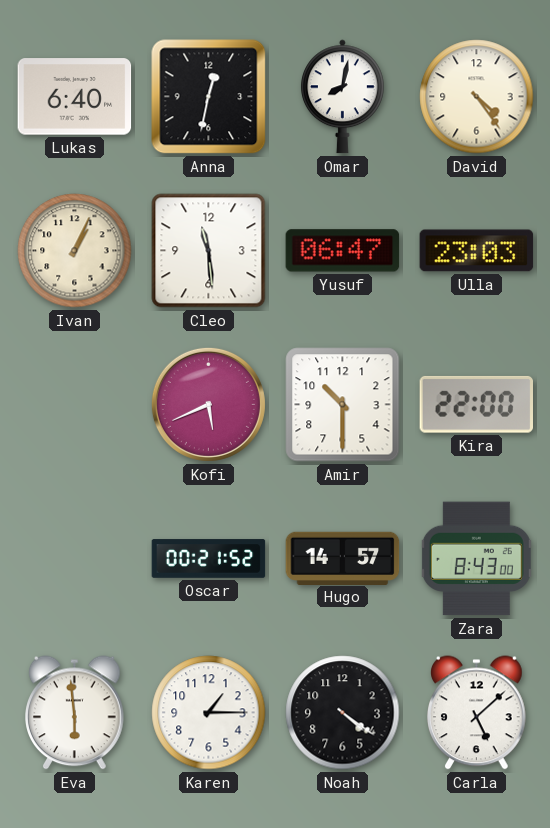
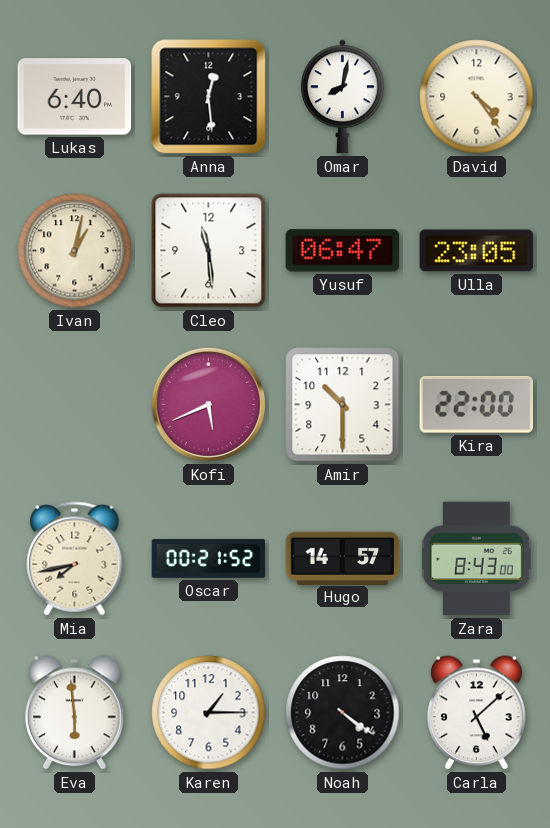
Anna: 12:32 -> 12:29
Ivan: 1:04 -> 1:02
Ulla: 23:03 -> 23:05
Mia: none -> 7:43
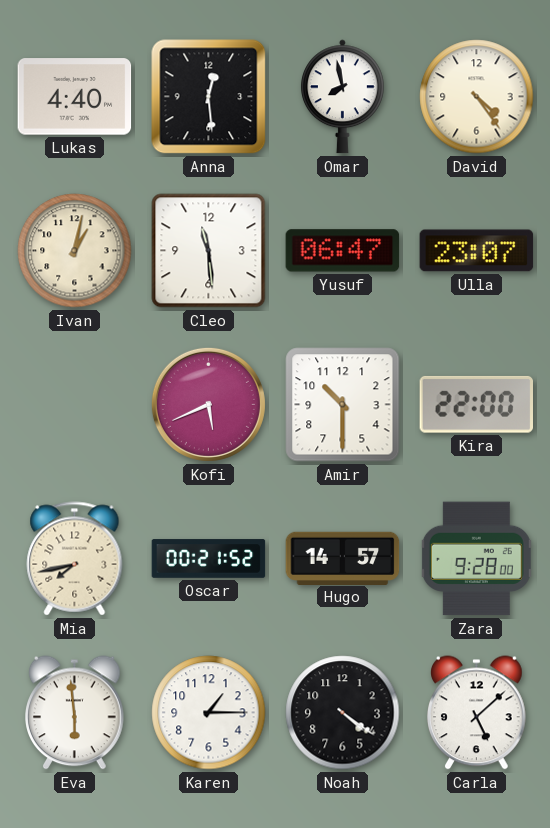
Lukas: 6:40 -> 4:40
Omar: 8:02 -> 7:58
Ulla: 23:05 -> 23:07
Zara: 8:43 -> 9:28
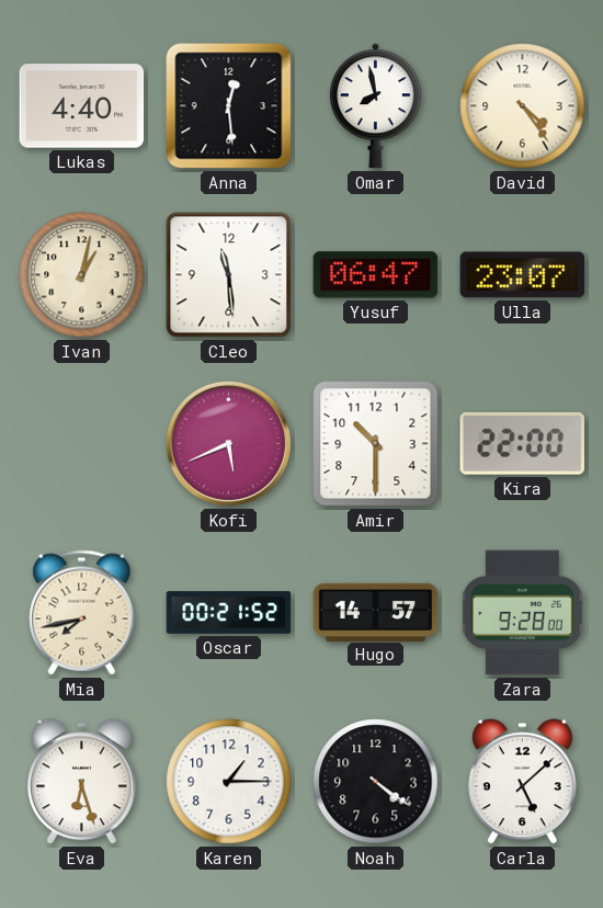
Eva: 5:59 -> 6:27
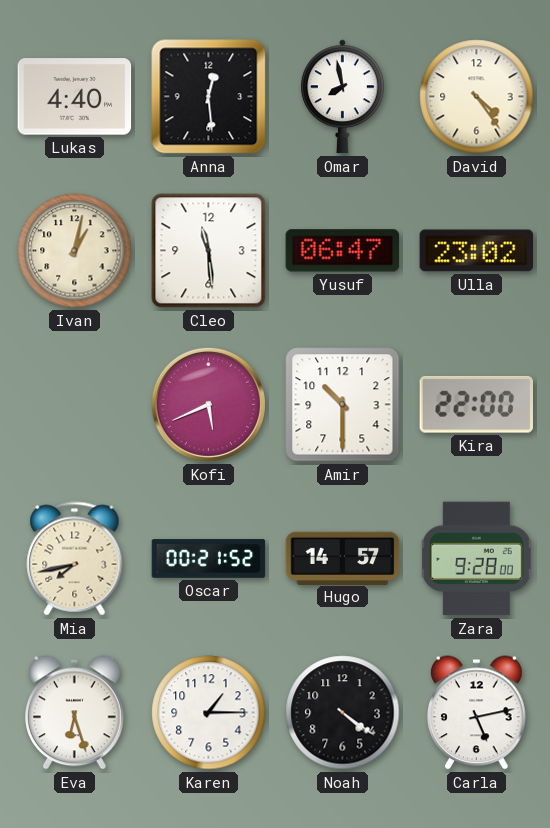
Ulla: 23:07 -> 23:02
Carla: 5:08 -> 5:13
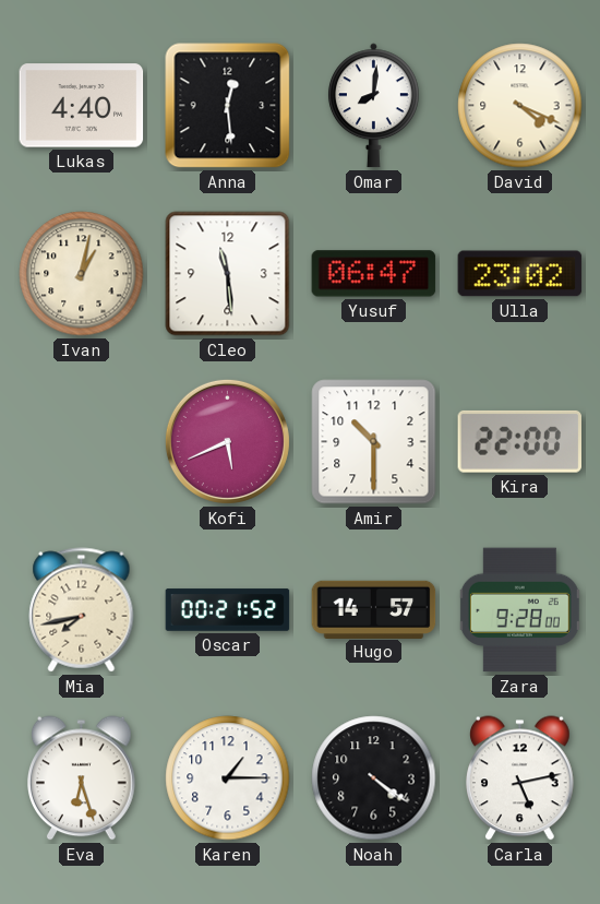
Omar: 7:58 -> 8:01
David: 4:24 -> 4:19
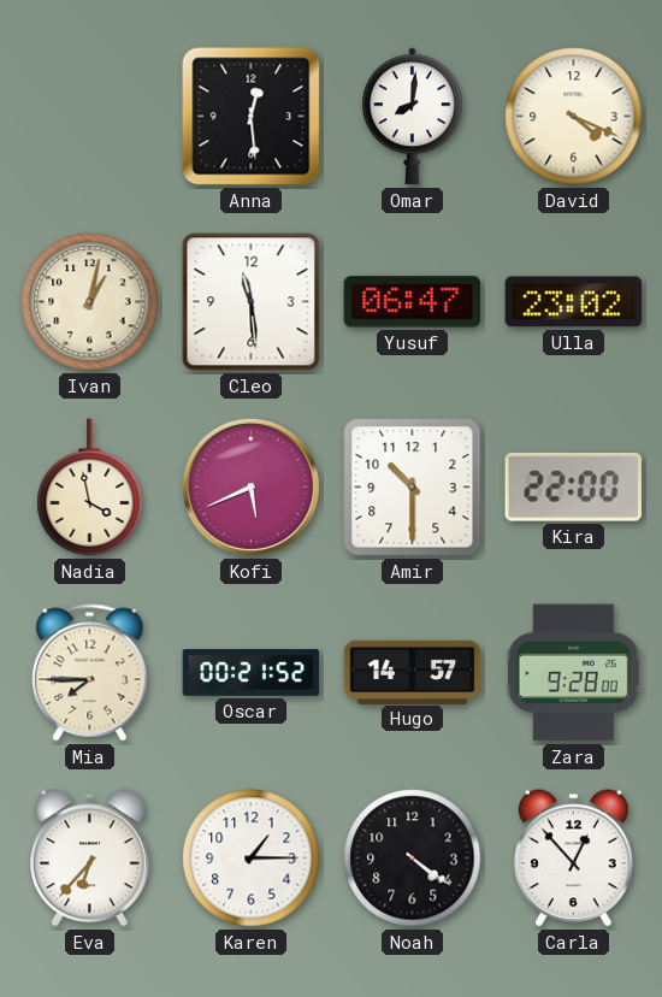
Lukas: 4:40 -> none
Nadia: none -> 3:58
Mia: 7:43 -> 7:45
Eva: 6:27 -> 6:37
Carla: 5:13 -> 12:53
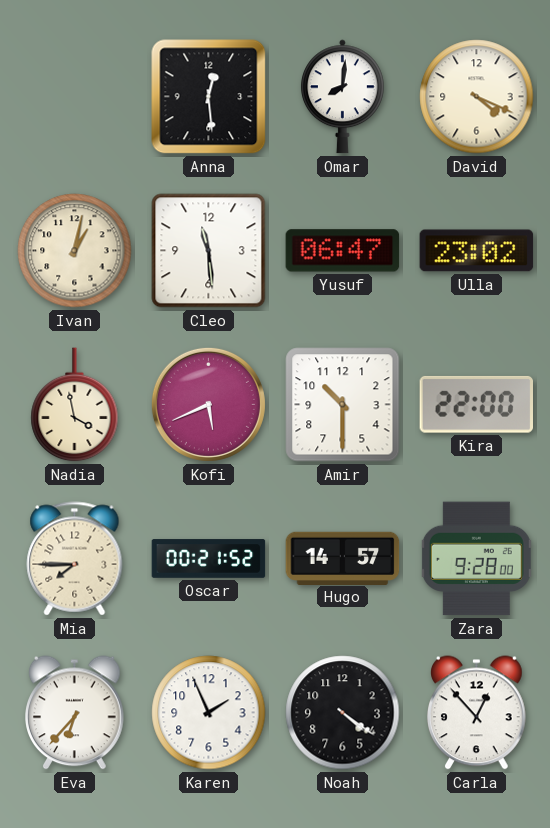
Karen: 1:15 -> 1:56
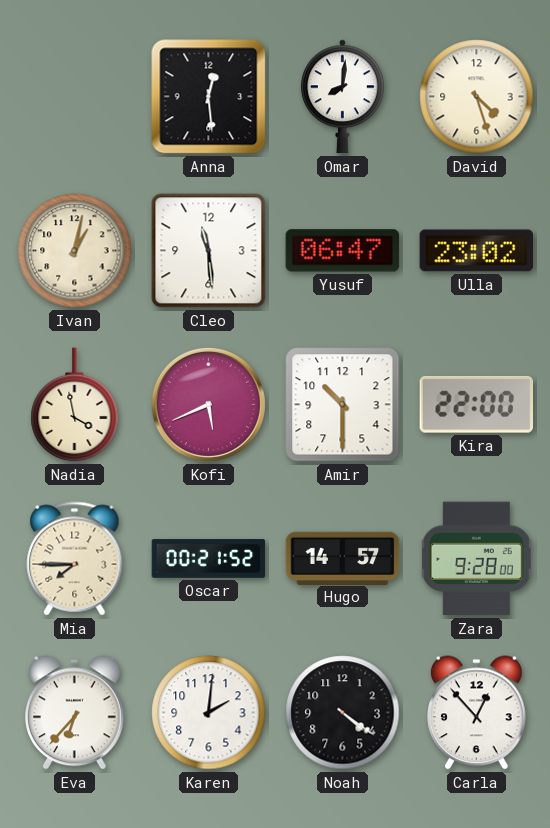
David: 4:19 -> 4:27
Karen: 1:56 -> 2:01
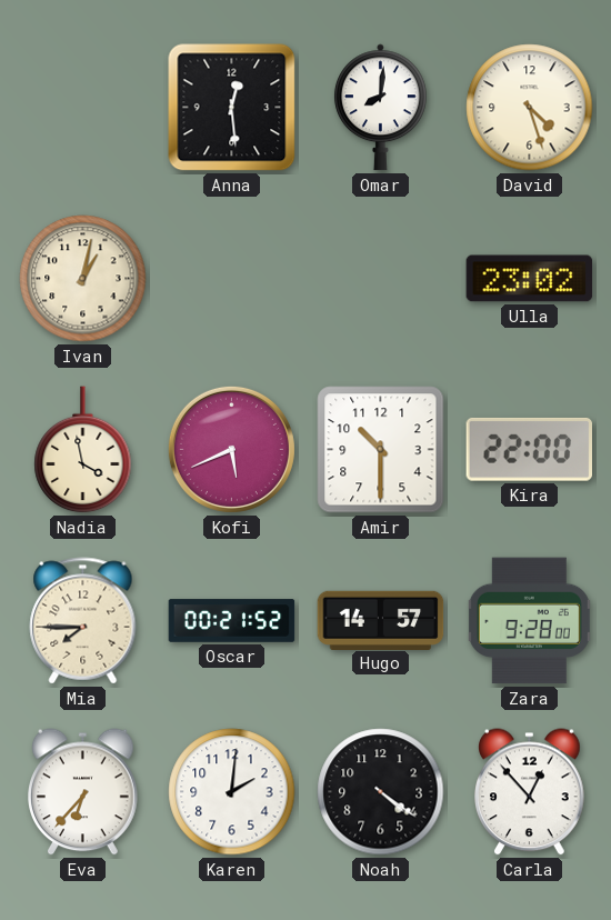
Cleo: 11:29 -> none
Yusuf: 06:47 -> none
